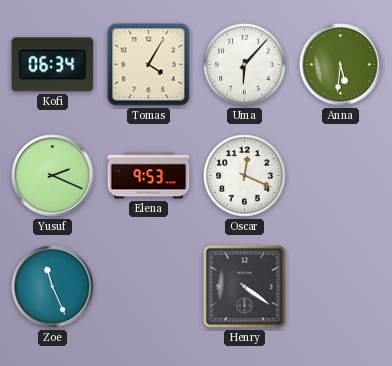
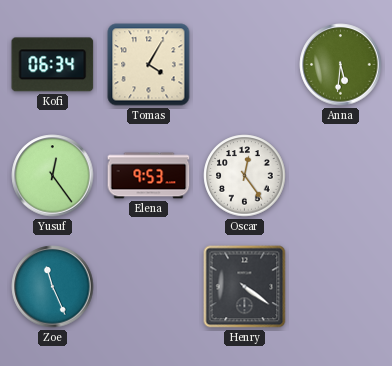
Uma: 6:07 -> none
Yusuf: 2:19 -> 12:24
Oscar: 12:19 -> 12:24
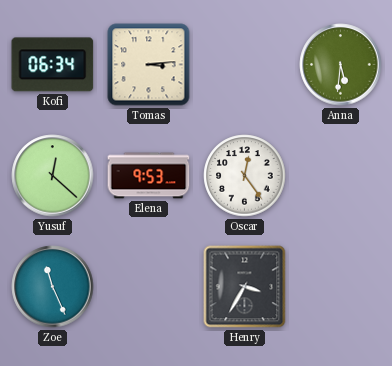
Tomas: 4:05 -> 3:14
Yusuf: 12:24 -> 12:22
Henry: 4:21 -> 3:35
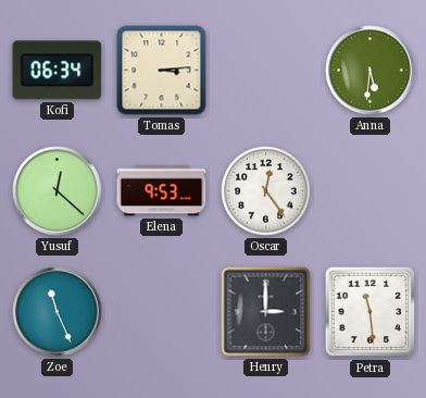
Henry: 3:35 -> 3:00
Petra: none -> 11:29
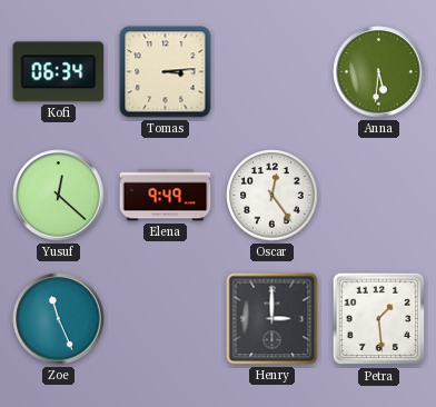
Elena: 9:53 -> 9:49
Petra: 11:29 -> 1:29
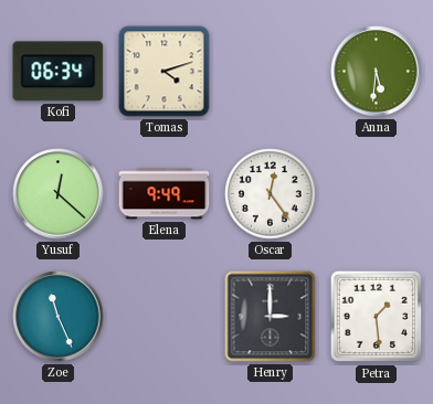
Tomas: 3:14 -> 4:12
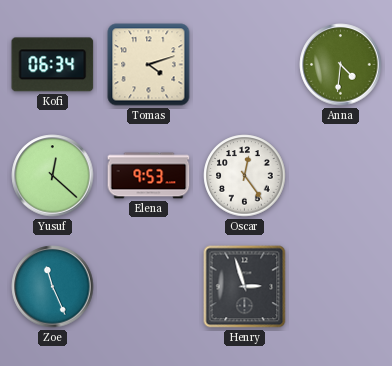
Anna: 5:31 -> 4:31
Elena: 9:49 -> 9:53
Henry: 3:00 -> 2:57
Petra: 1:29 -> none
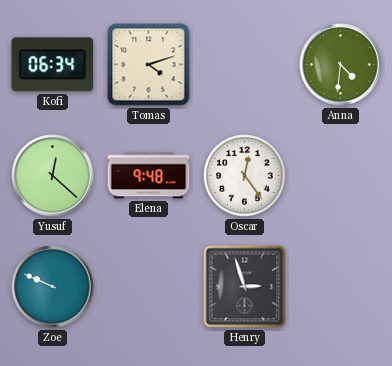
Elena: 9:53 -> 9:48
Zoe: 11:26 -> 9:49
